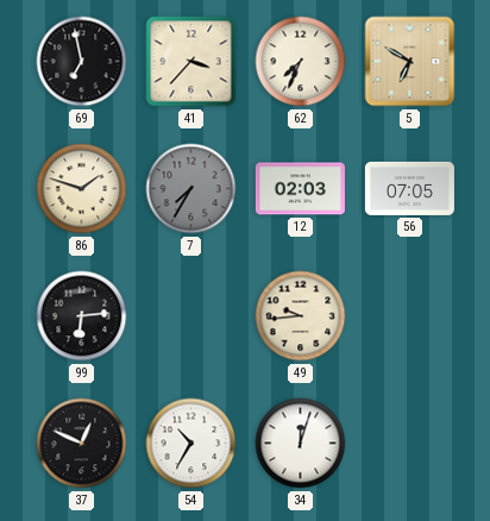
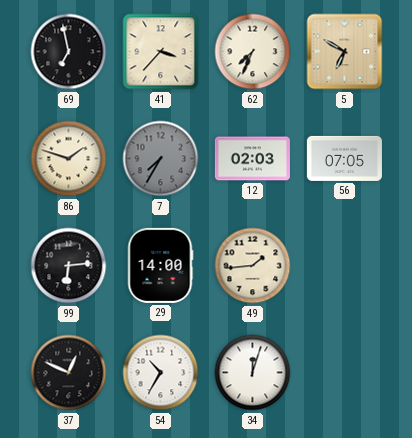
29: none -> 14:00
49: 9:44 -> 1:44
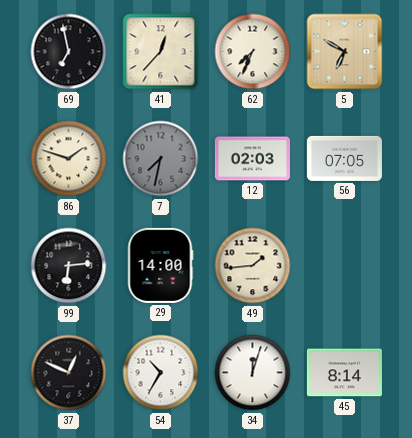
41: 3:37 -> 12:37
7: 7:35 -> 7:32
45: none -> 8:14
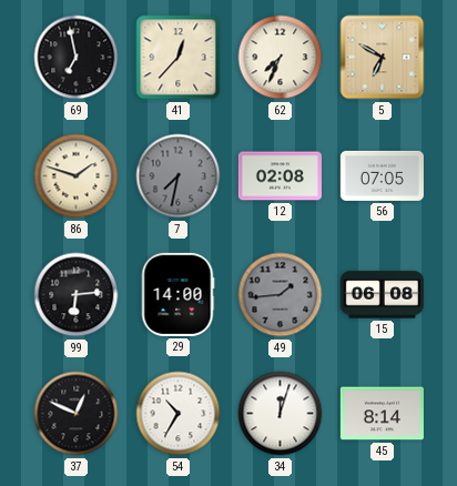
12: 02:03 -> 02:08
49 dial: cream -> grey
15: none -> 06:08
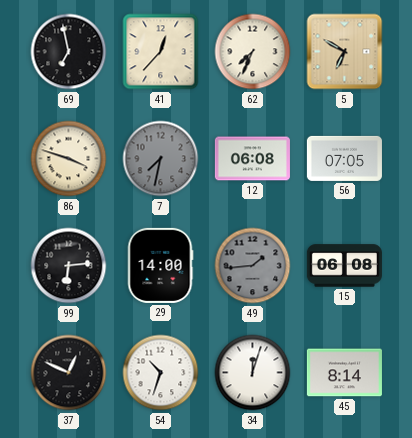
86: 1:48 -> 3:48
12: 02:08 -> 06:08
54: 10:35 -> 10:33
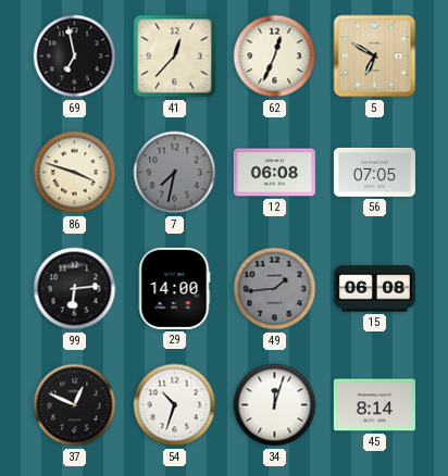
62: 7:34 -> 12:34
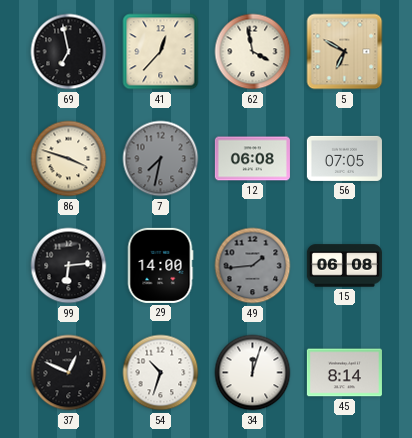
62: 12:34 -> 3:58
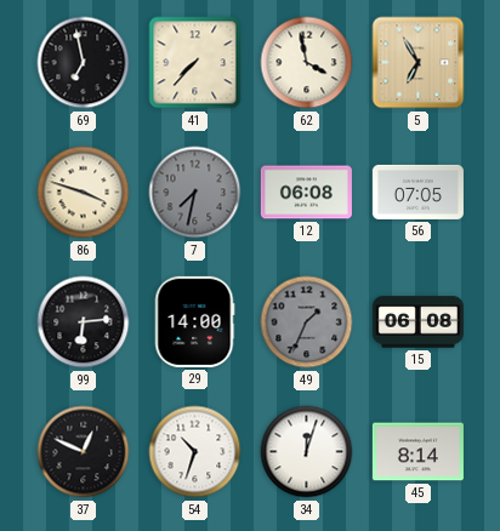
41: 12:37 -> 7:37
5: 6:50 -> 6:55
49: 1:44 -> 1:34
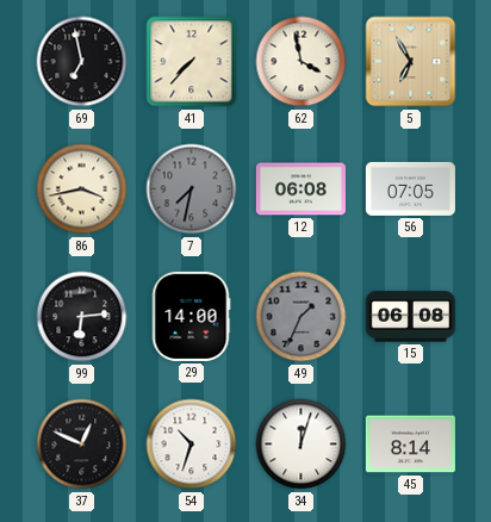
86: 3:48 -> 3:43
